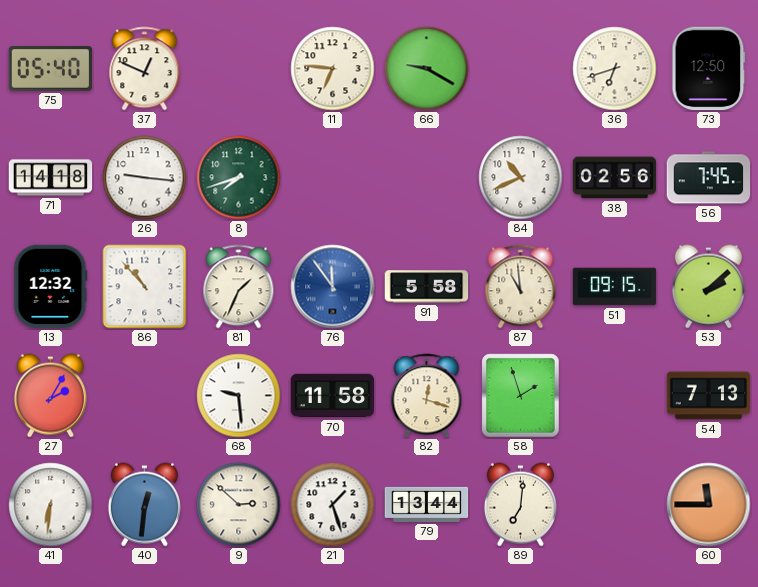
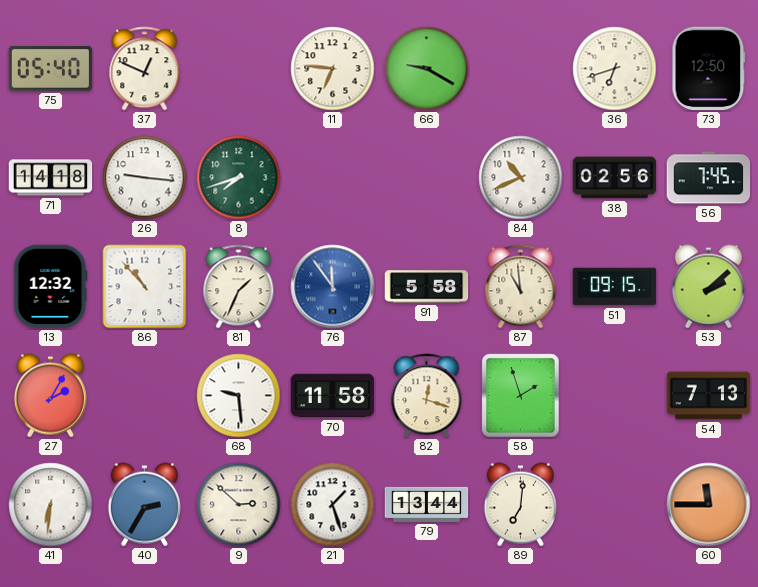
40: 12:31 -> 2:35
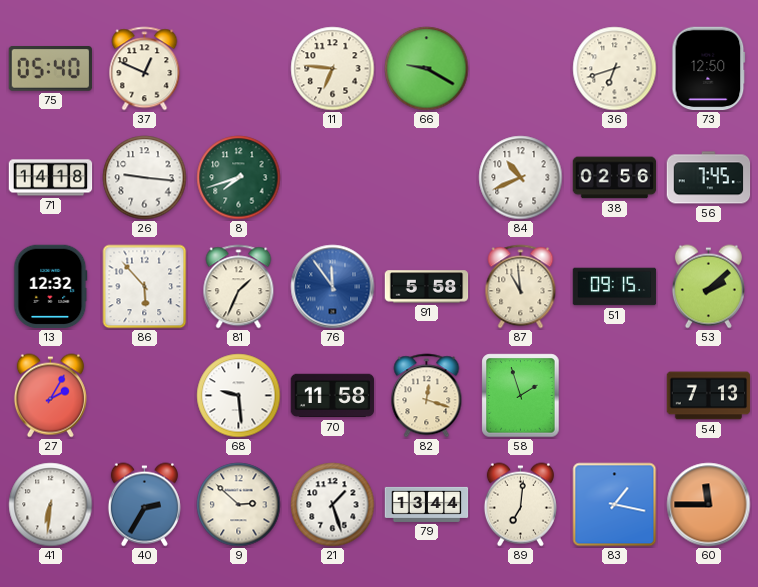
86: 10:53 -> 5:53
83: none -> 1:17
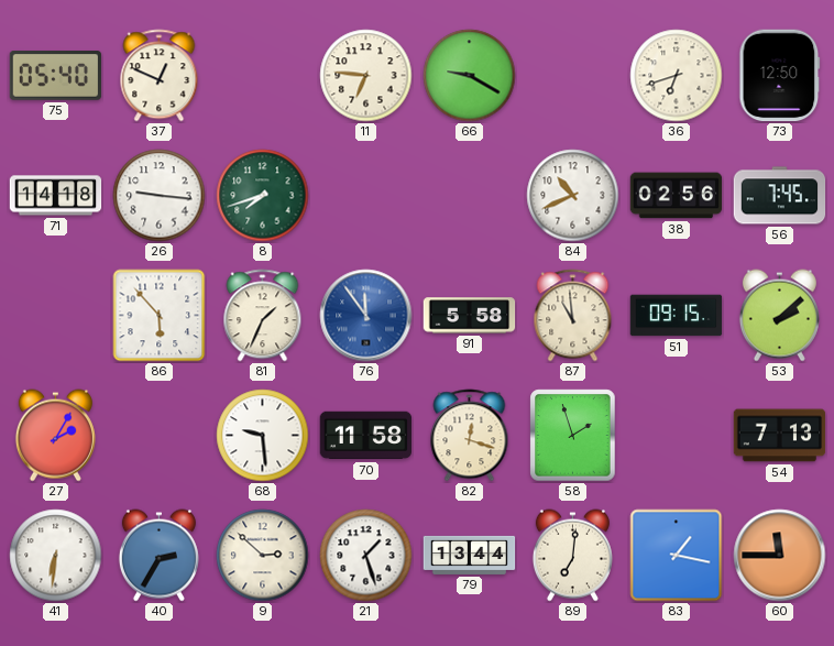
13: 12:32 -> none
